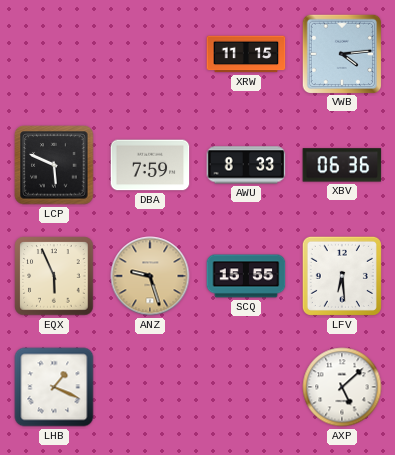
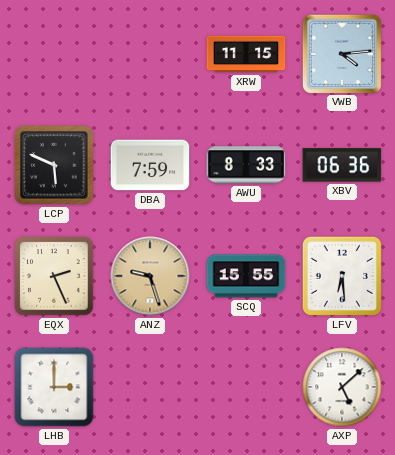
EQX: 5:56 -> 2:26
LHB: 1:19 -> 3:00
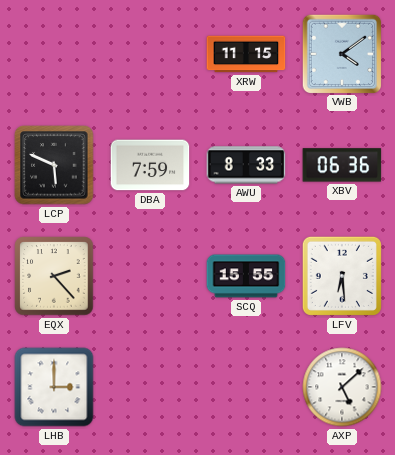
VWB: 4:14 -> 4:09
EQX: 2:26 -> 2:23
ANZ: 9:27 -> none
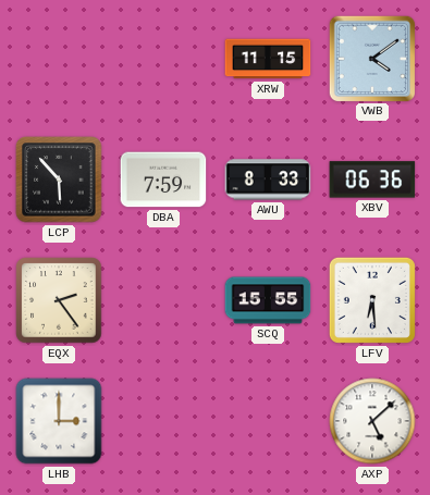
LCP: 5:49 -> 5:53
EQX: 2:23 -> 2:24
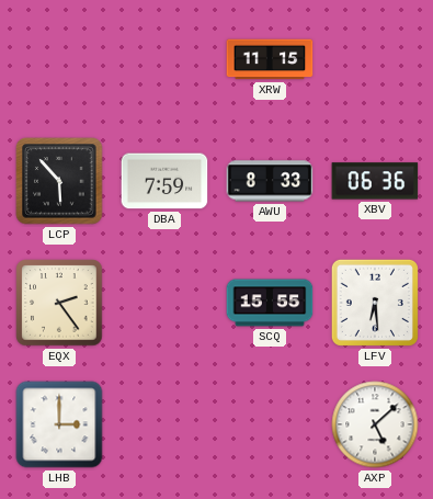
VWB: 4:09 -> none
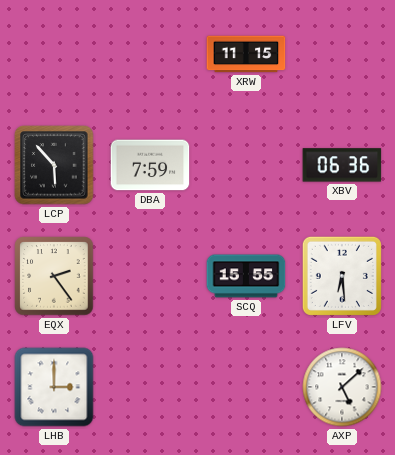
AWU: 8:33 -> none
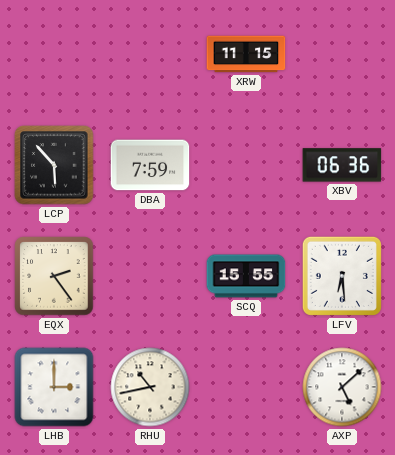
RHU: none -> 10:43
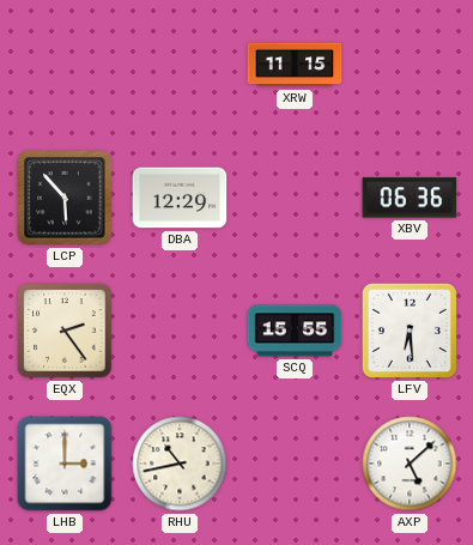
DBA: 7:59 -> 12:29
